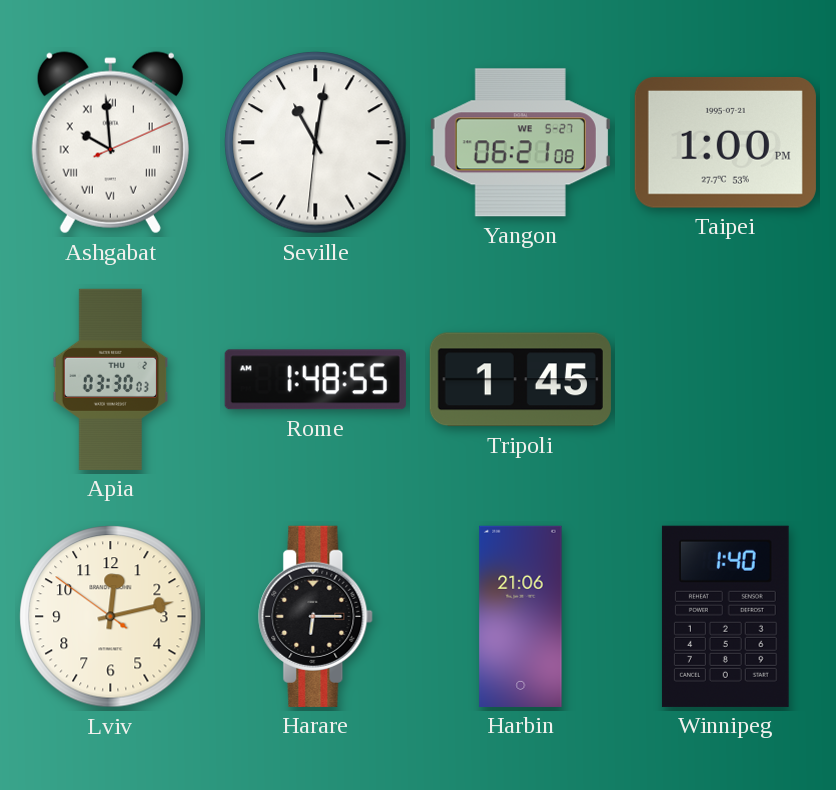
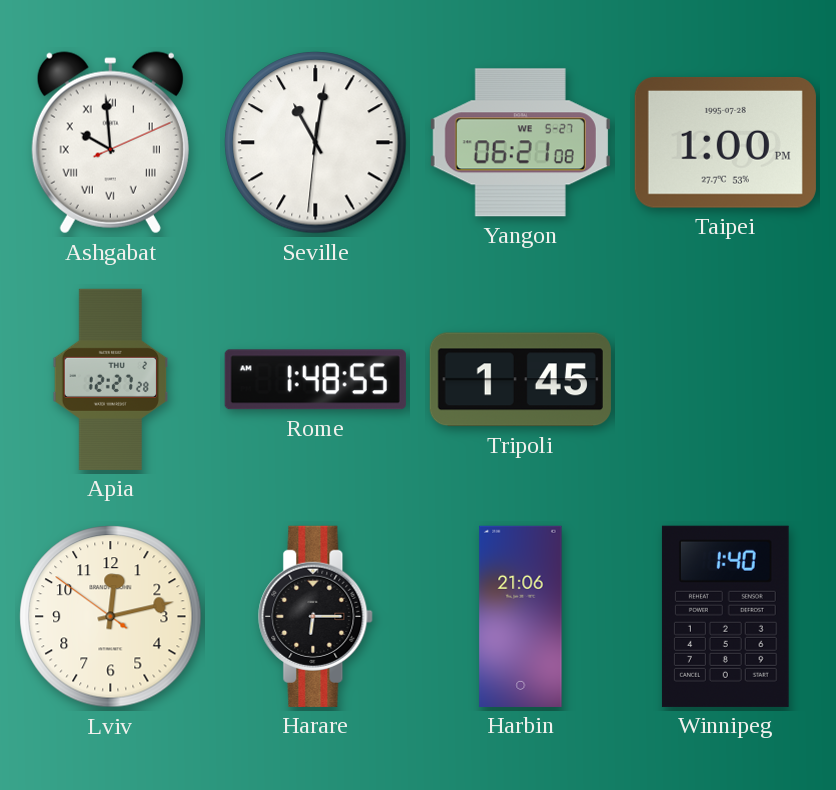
Taipei date: 1995-07-21 -> 1995-07-28
Apia: 03:30 -> 12:27
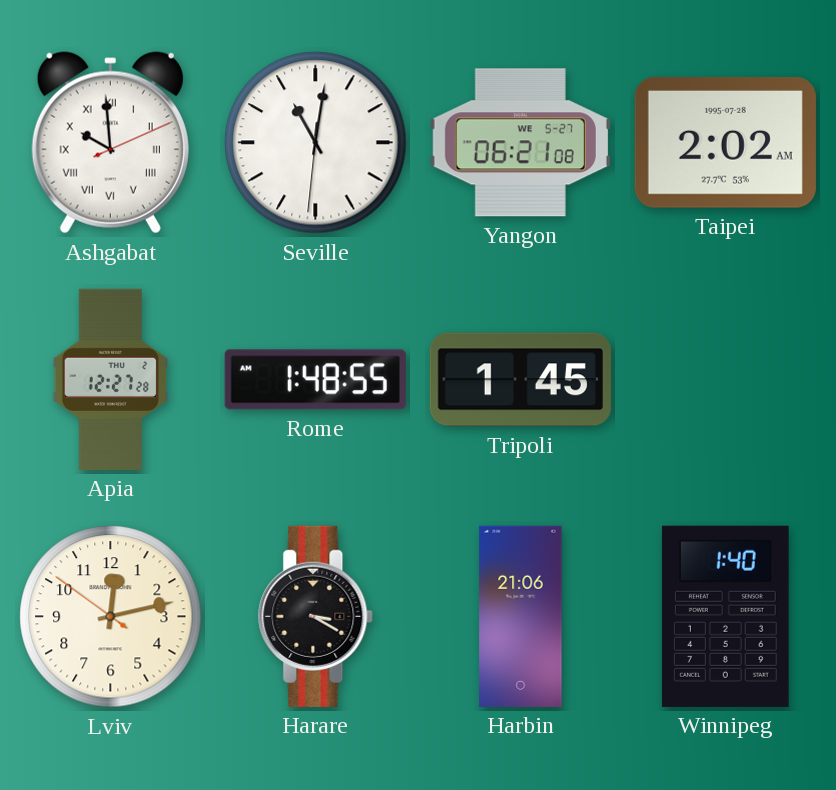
Taipei: 1:00 -> 2:02
Harare: 6:15 -> 3:20
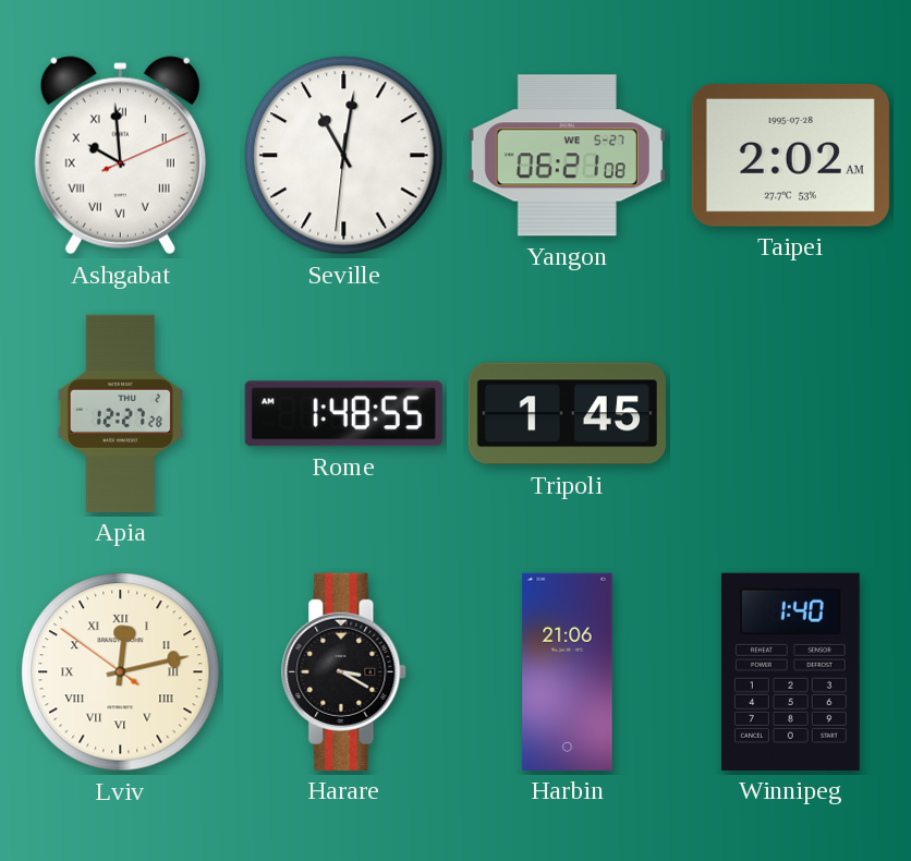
Lviv numerals: Arabic -> Roman
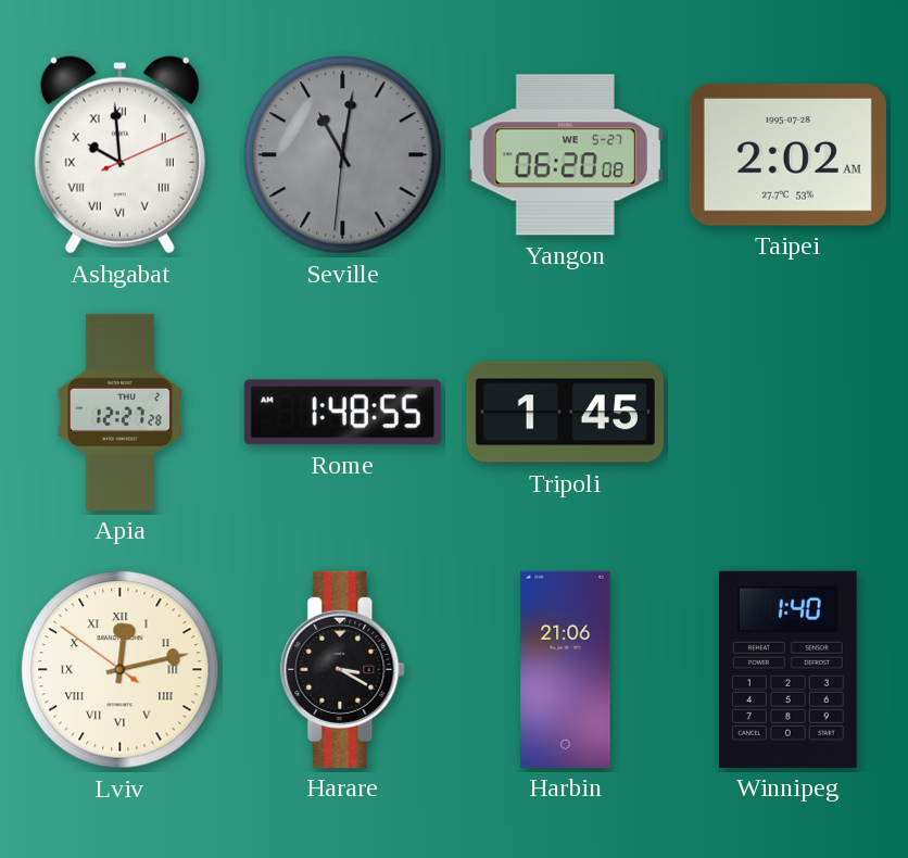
Seville dial: white -> grey
Yangon: 06:21 -> 06:20
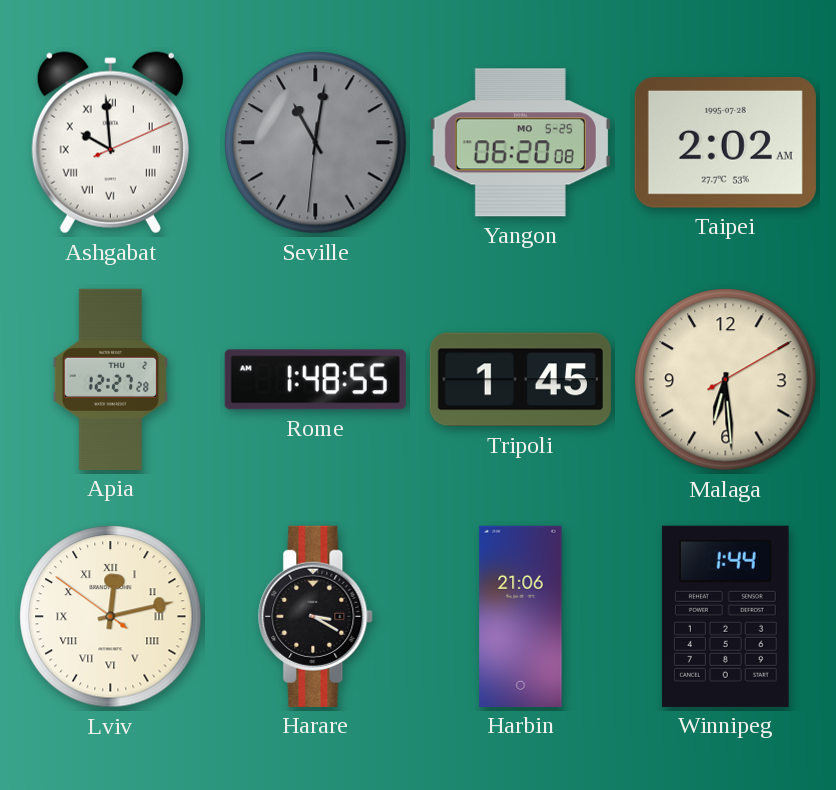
Yangon date: WE 5-27 -> MO 5-25
Malaga: none -> 6:29
Winnipeg: 1:40 -> 1:44
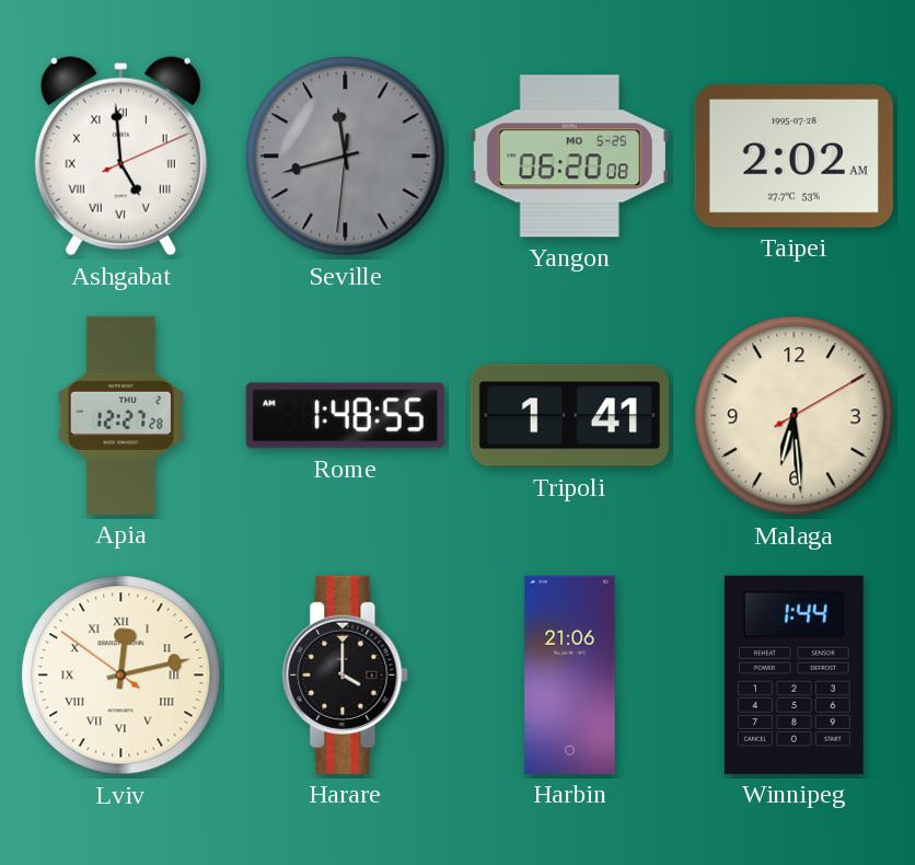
Ashgabat: 9:59 -> 4:59
Seville: 11:01 -> 11:42
Tripoli: 1:45 -> 1:41
Harare: 3:20 -> 4:00
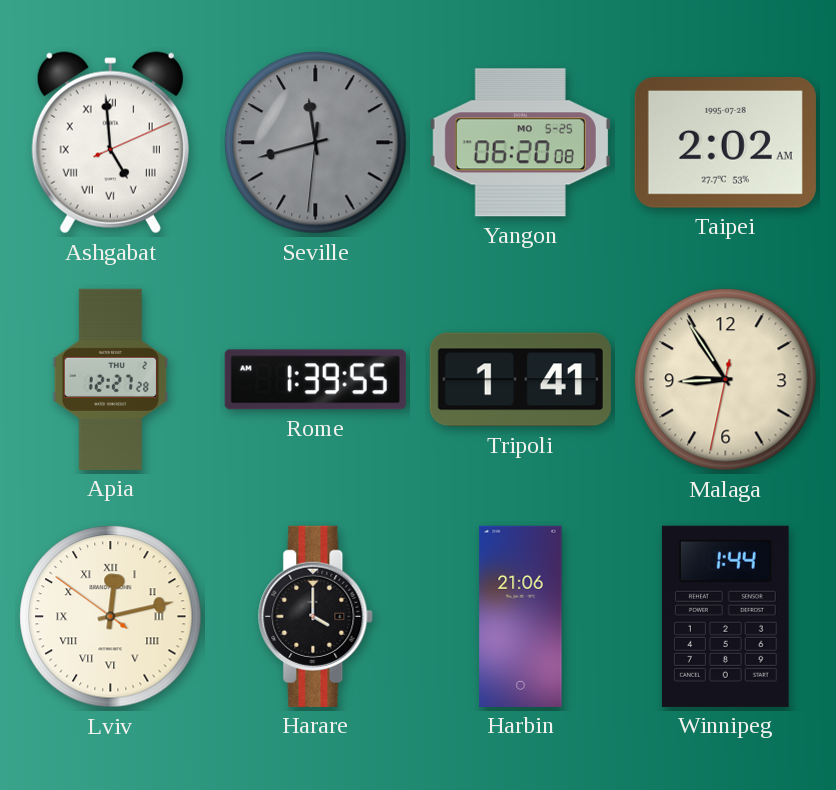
Rome: 1:48 -> 1:39
Malaga: 6:29 -> 8:54
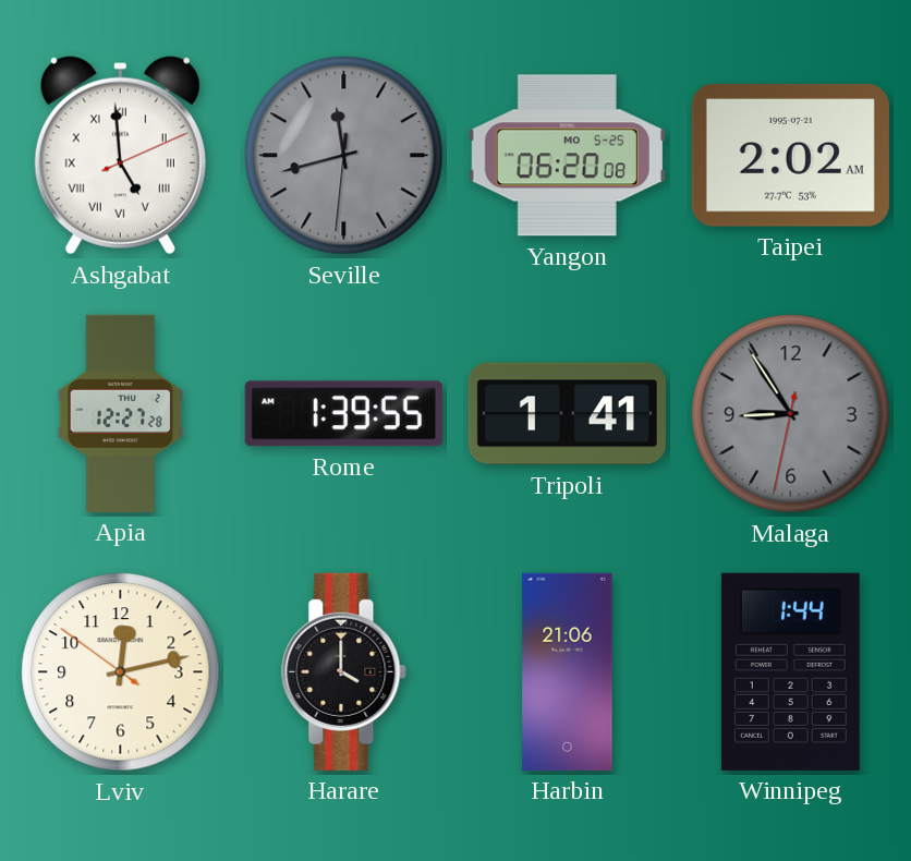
Taipei date: 1995-07-28 -> 1995-07-21
Malaga dial: cream -> grey
Lviv numerals: Roman -> Arabic
